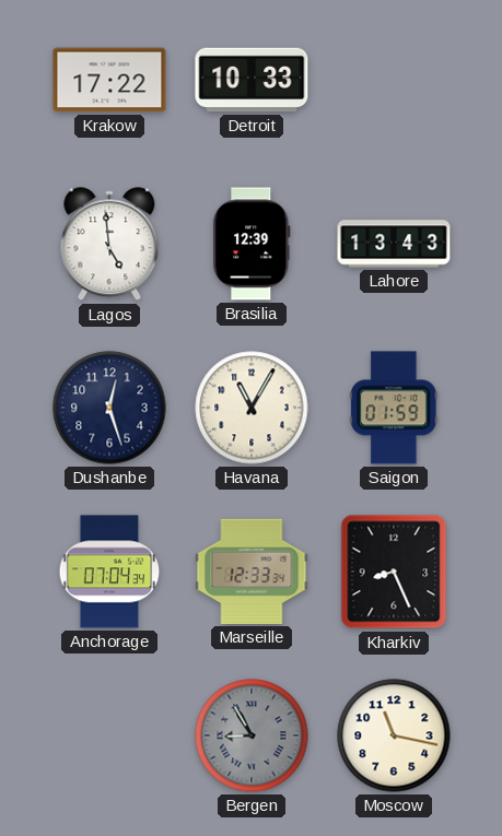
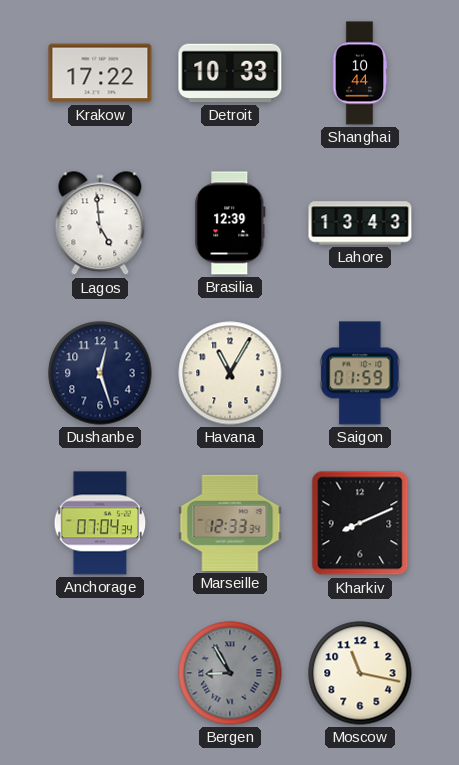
Shanghai: none -> 10:44
Kharkiv: 8:26 -> 8:11
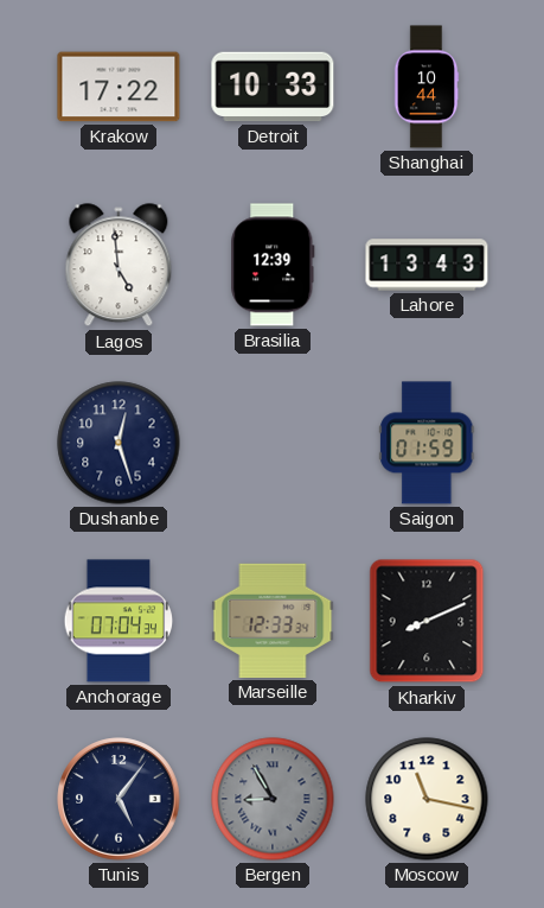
Havana: 11:05 -> none
Tunis: none -> 5:06
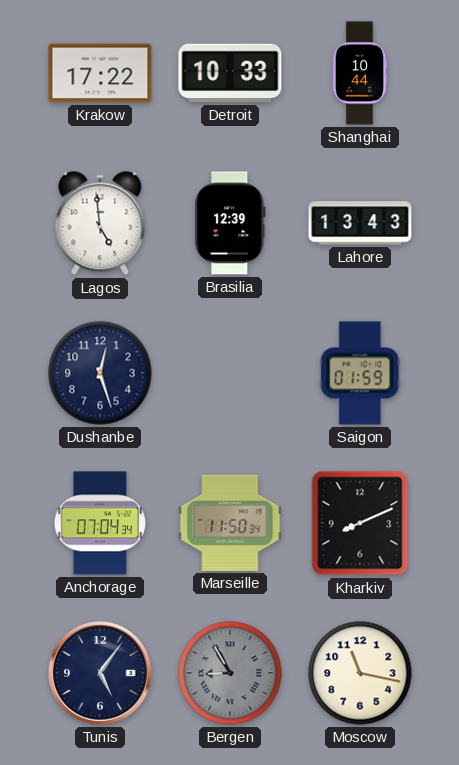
Marseille: 12:33 -> 11:50
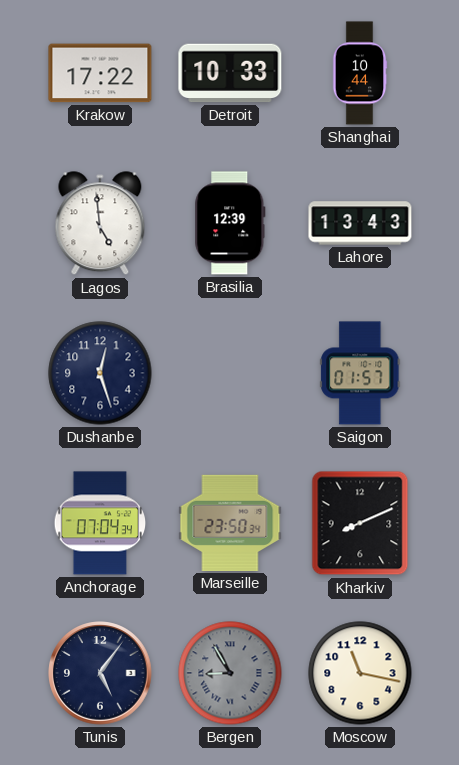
Saigon: 01:59 -> 01:57
Marseille: 11:50 -> 23:50
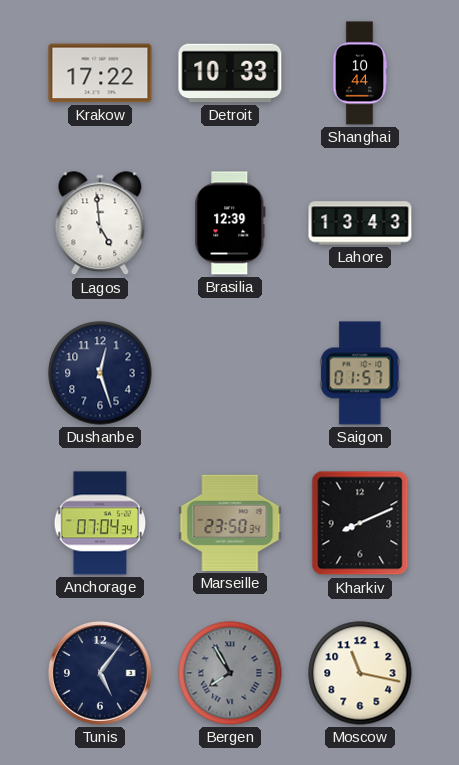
Bergen: 8:55 -> 7:55
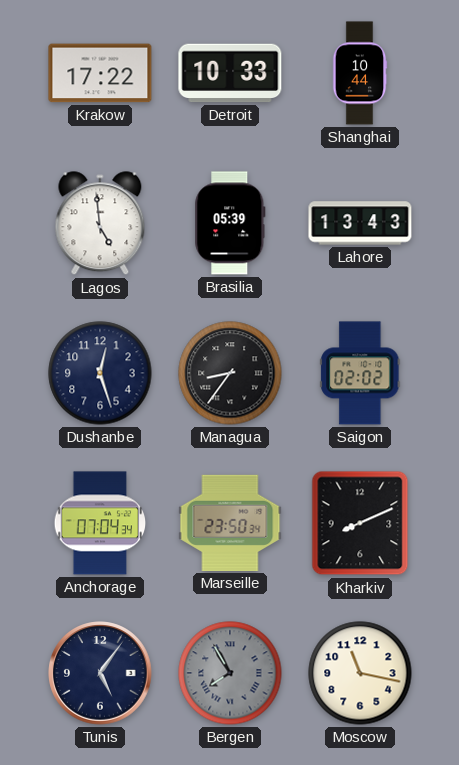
Brasilia: 12:39 -> 05:39
Managua: none -> 8:36
Saigon: 01:57 -> 02:02
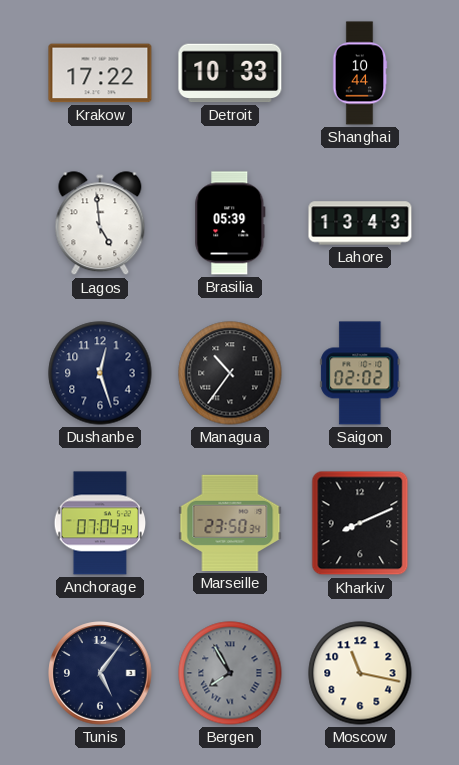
Managua: 8:36 -> 10:36
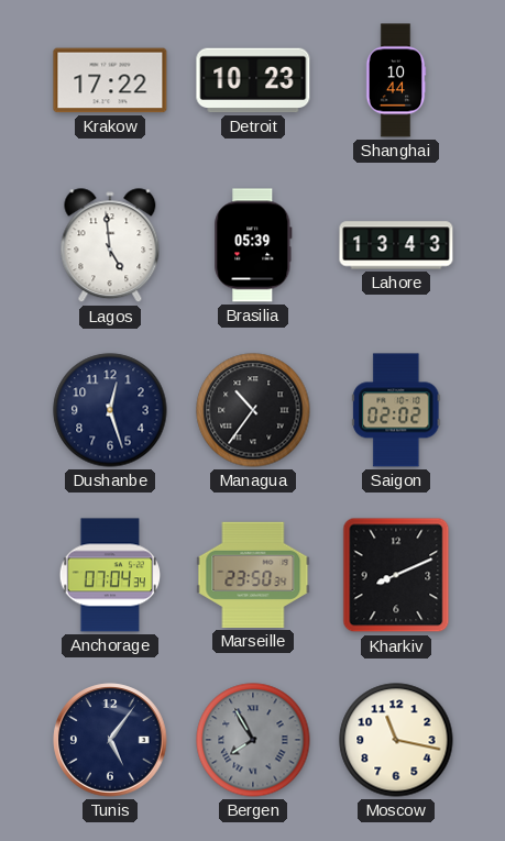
Detroit: 10:33 -> 10:23
